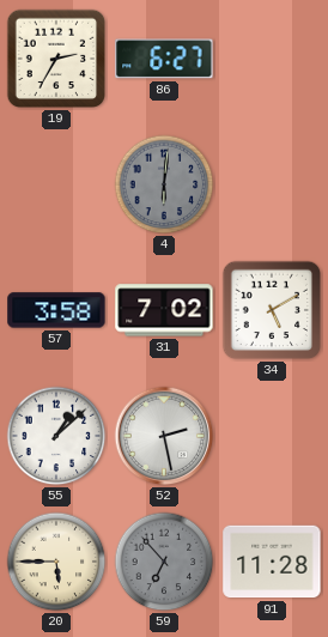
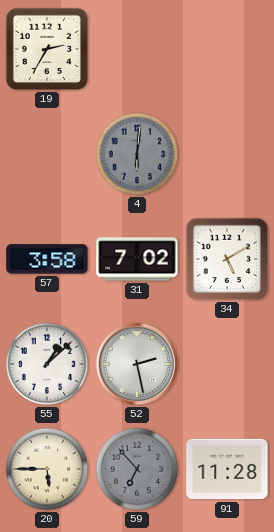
86: 6:27 -> none
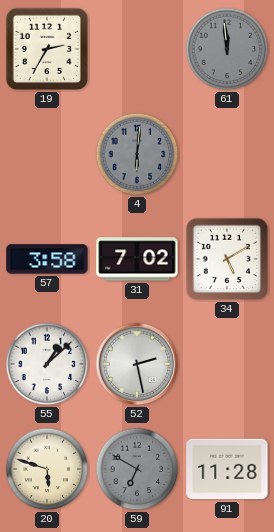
61: none -> 11:59
20: 5:45 -> 5:48
59: 6:53 -> 6:50
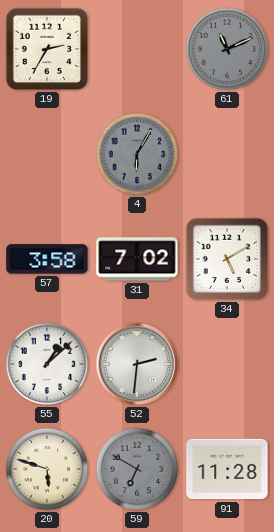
61: 11:59 -> 11:11
4: 6:01 -> 6:05
52: 2:28 -> 2:31
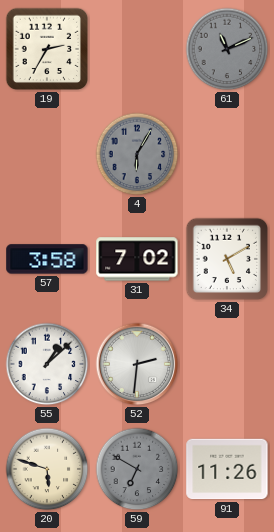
91: 11:28 -> 11:26
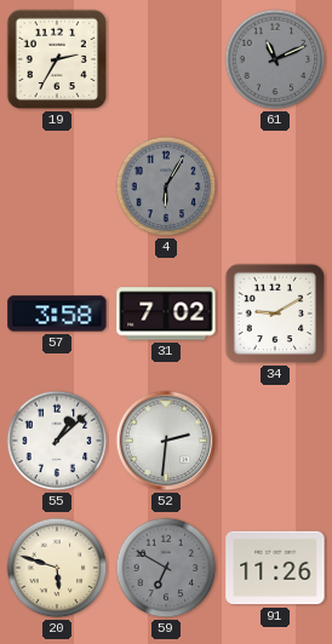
34: 5:10 -> 9:10
